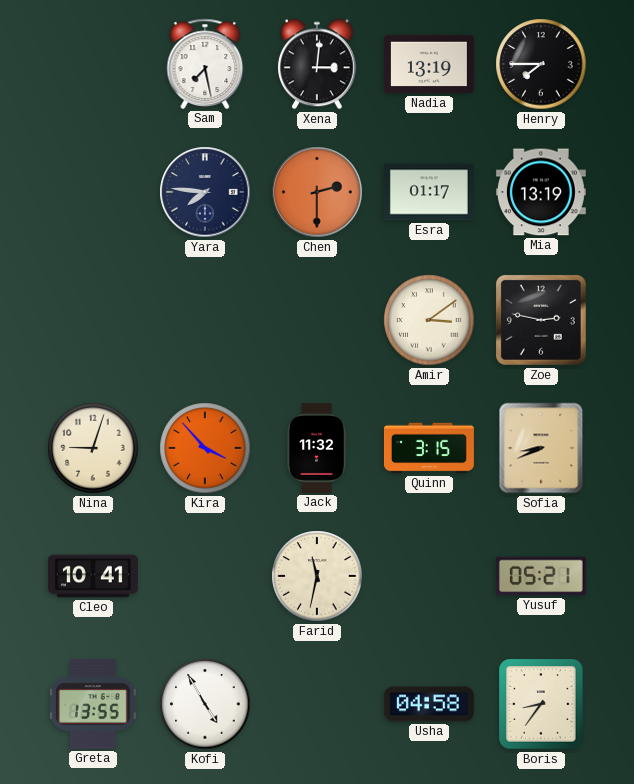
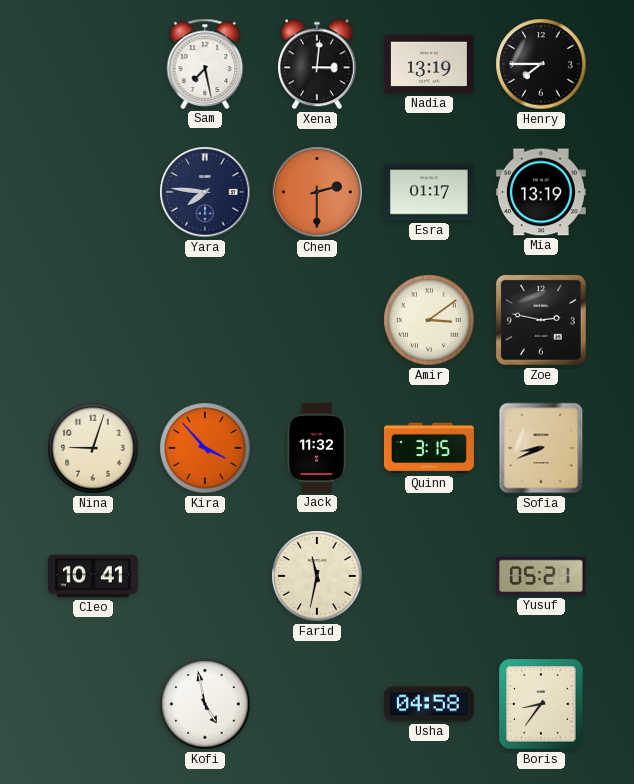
Greta: 13:55 -> none
Kofi: 4:55 -> 4:58
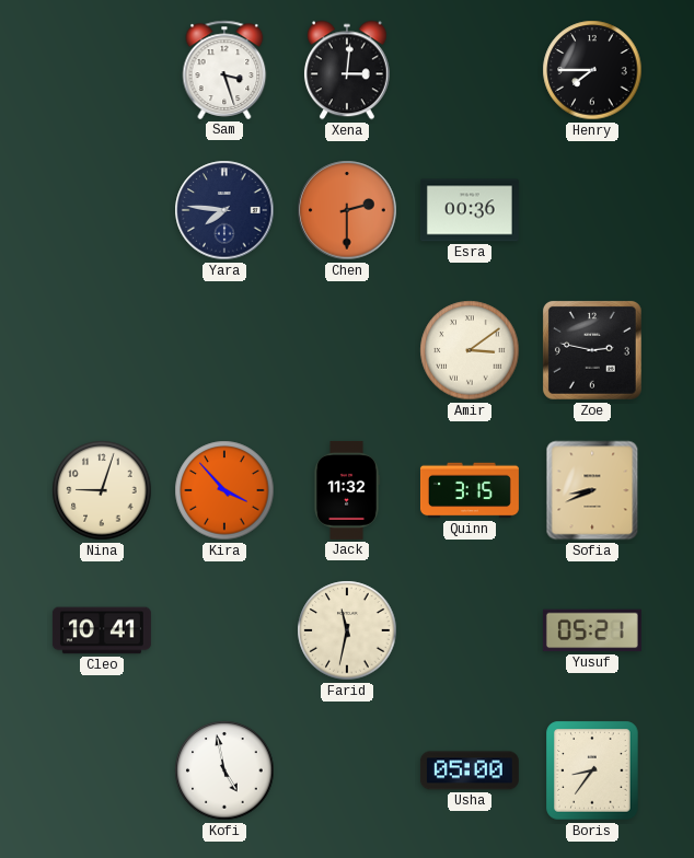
Sam: 7:28 -> 3:27
Nadia: 13:19 -> none
Esra: 01:17 -> 00:36
Mia: 13:19 -> none
Usha: 04:58 -> 05:00
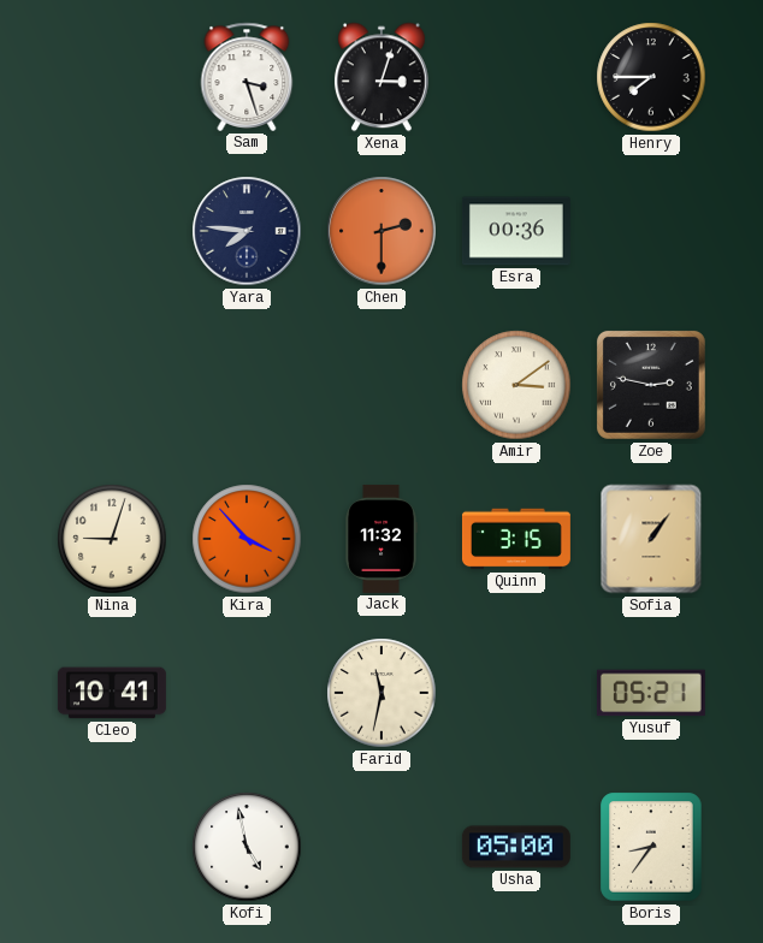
Xena: 3:01 -> 3:03
Sofia: 8:41 -> 1:06
